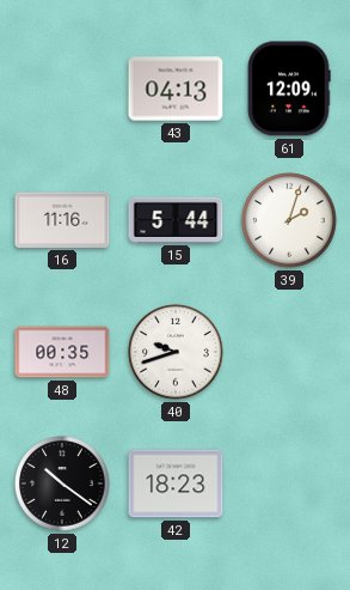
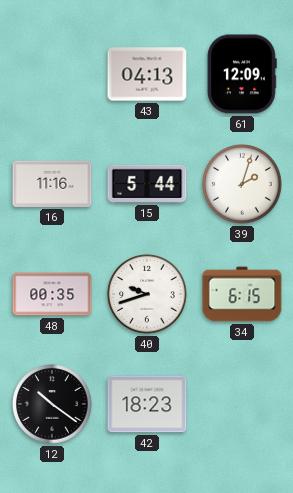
34: none -> 6:15
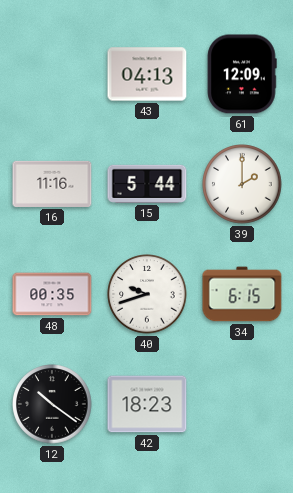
39: 2:03 -> 2:00
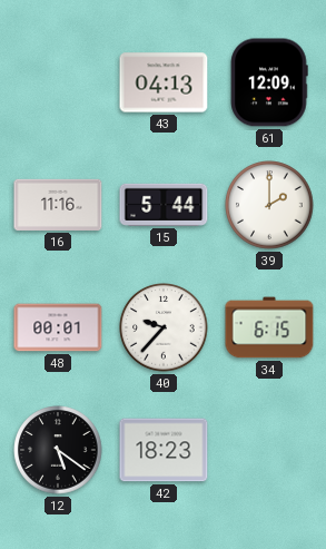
48: 00:35 -> 00:01
40: 9:42 -> 9:37
12: 10:21 -> 5:21
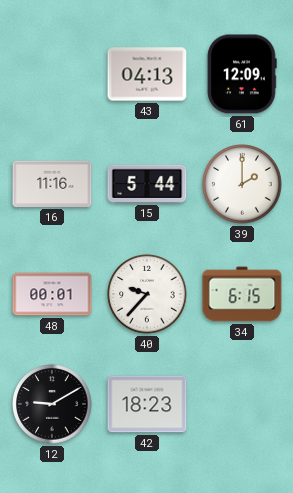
12: 5:21 -> 9:10
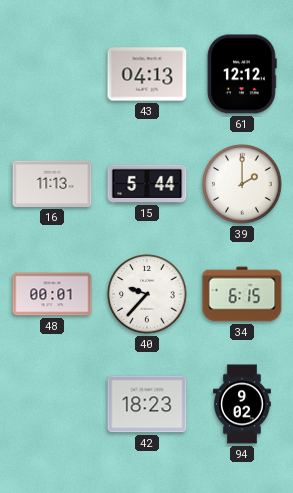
61: 12:09 -> 12:12
16: 11:16 -> 11:13
12: 9:10 -> none
94: none -> 9:02
